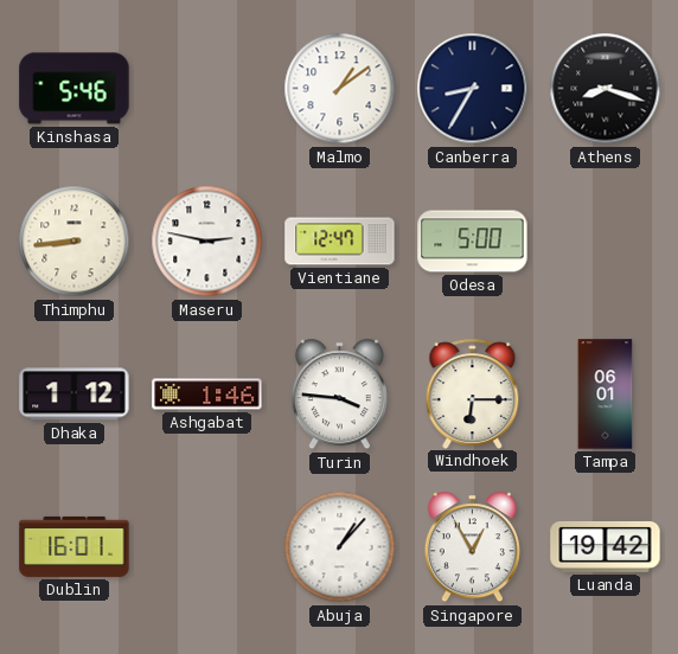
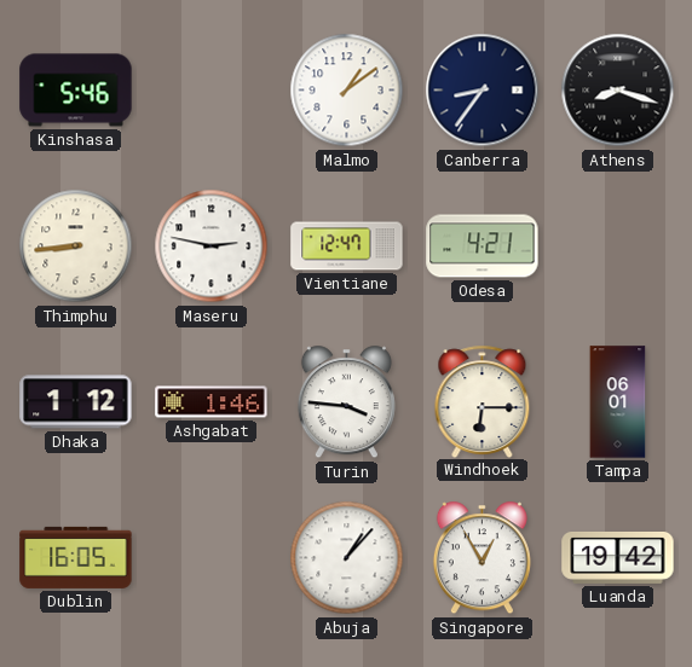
Canberra: 8:35 -> 8:36
Odesa: 5:00 -> 4:21
Dublin: 16:01 -> 16:05
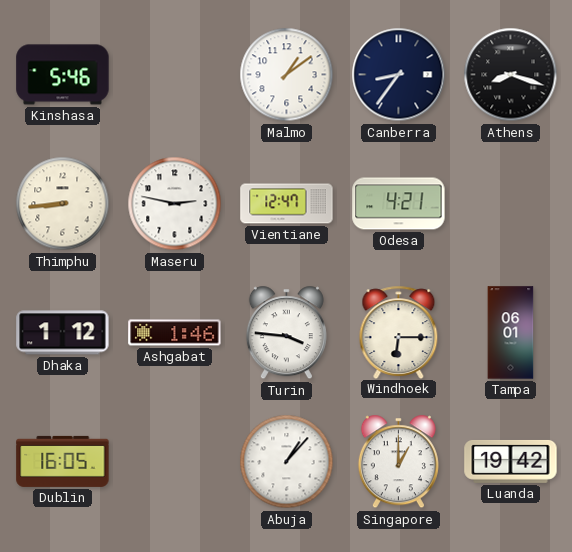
Singapore: 12:55 -> 1:00
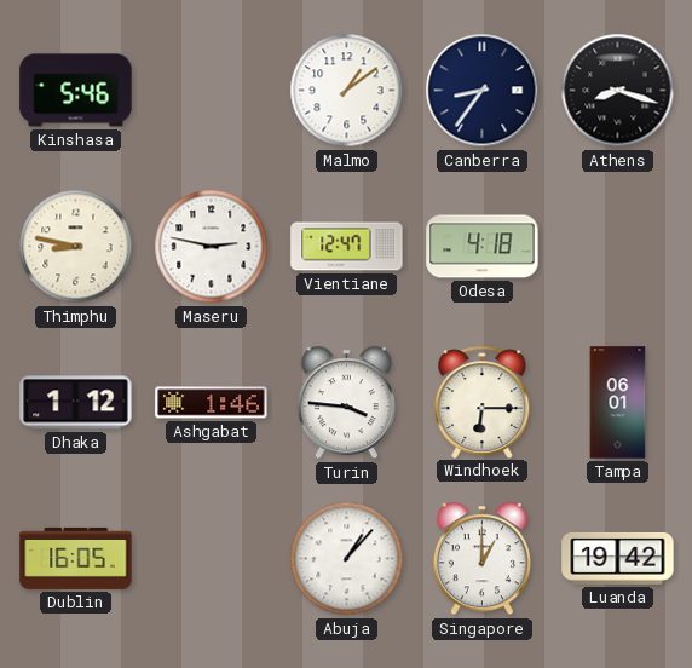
Thimphu: 8:44 -> 8:47
Odesa: 4:21 -> 4:18
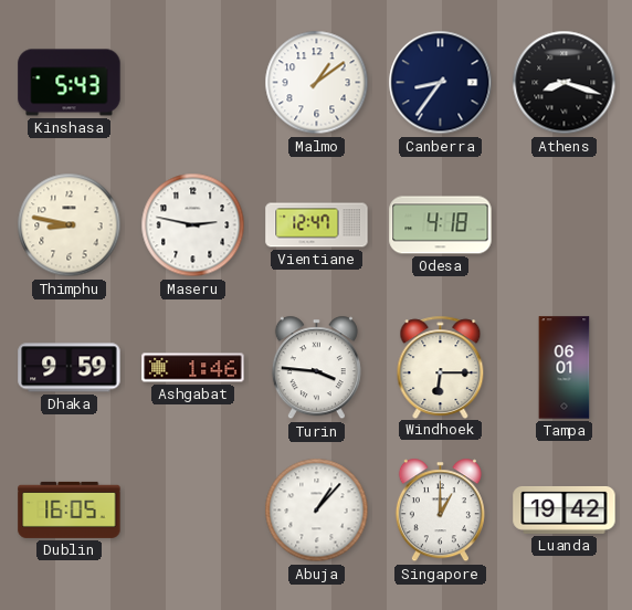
Kinshasa: 5:46 -> 5:43
Dhaka: 1:12 -> 9:59
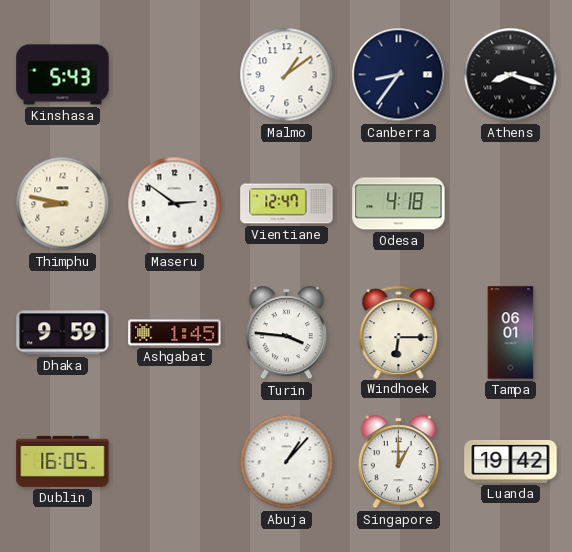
Maseru: 2:47 -> 2:51
Ashgabat: 1:46 -> 1:45
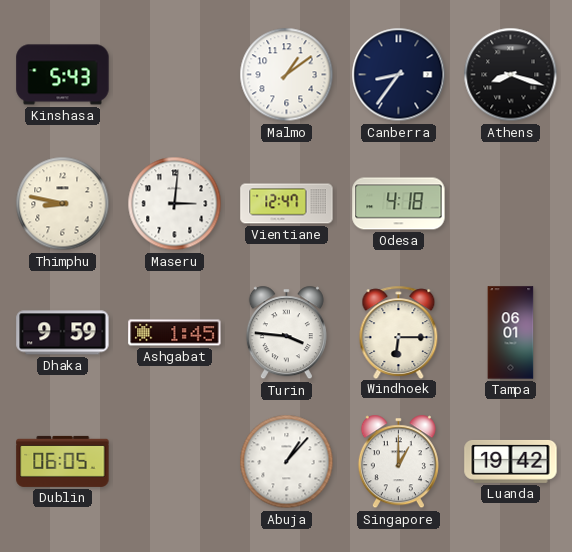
Maseru: 2:51 -> 3:01
Dublin: 16:05 -> 06:05
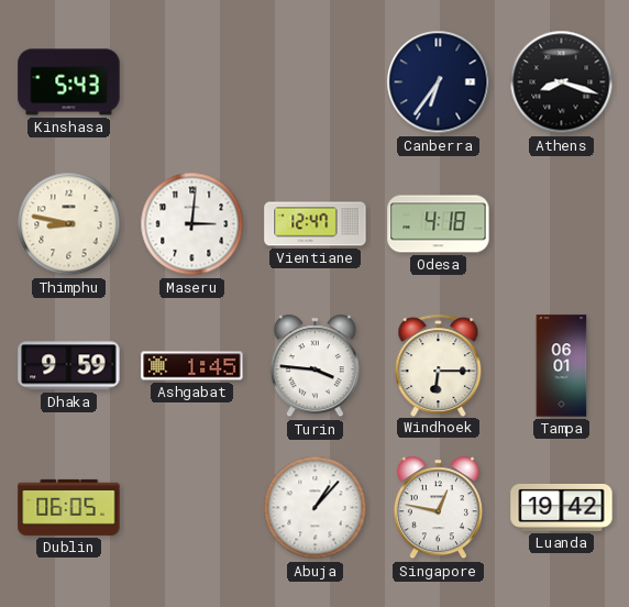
Malmo: 1:09 -> none
Canberra: 8:36 -> 6:36
Singapore: 1:00 -> 12:47
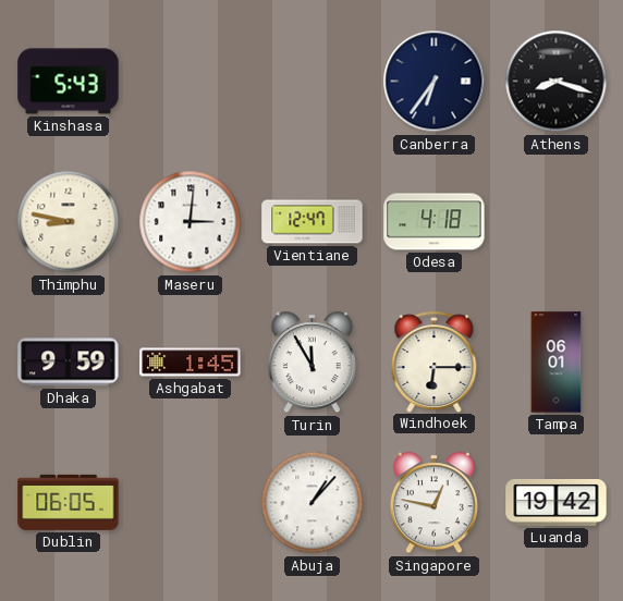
Turin: 3:46 -> 11:55
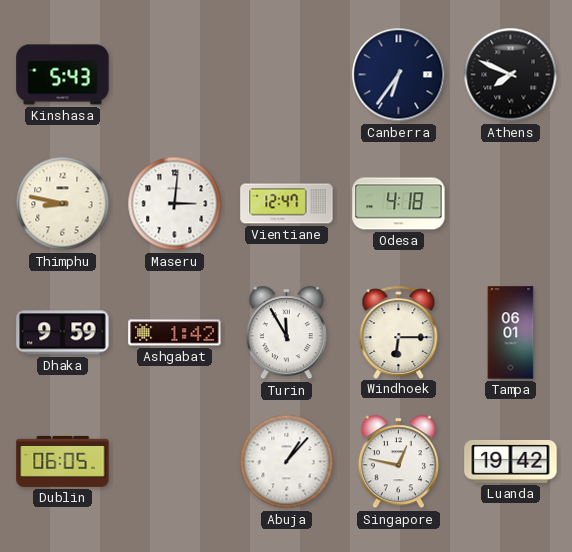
Athens: 8:18 -> 7:49
Ashgabat: 1:45 -> 1:42
